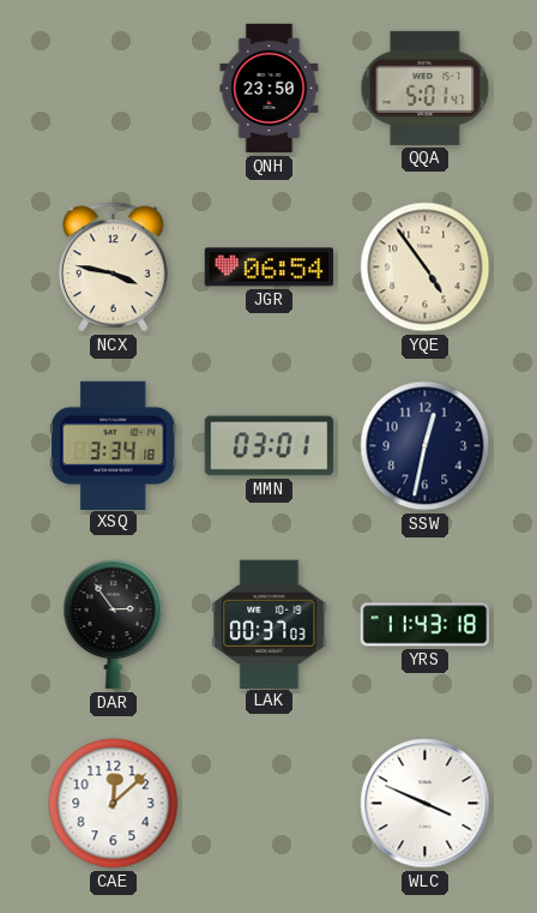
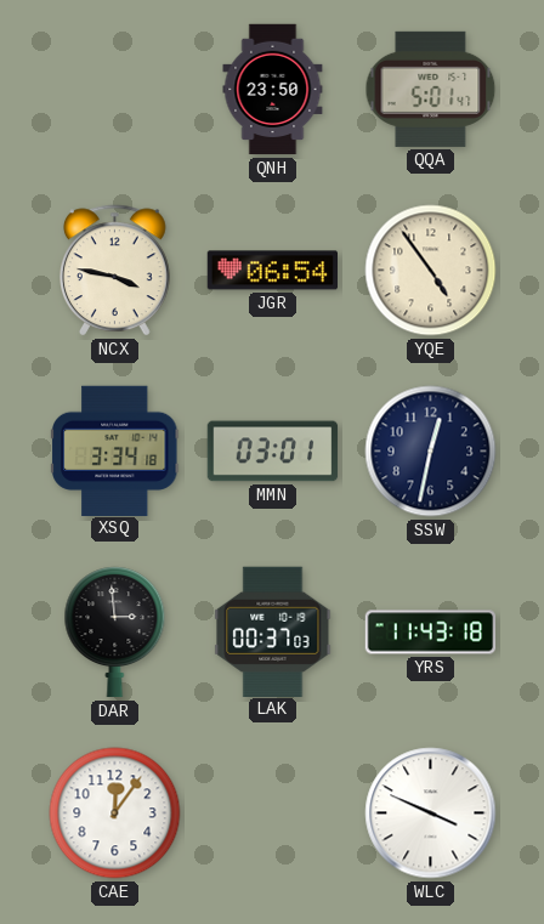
DAR: 2:54 -> 2:59
CAE: 12:08 -> 12:06
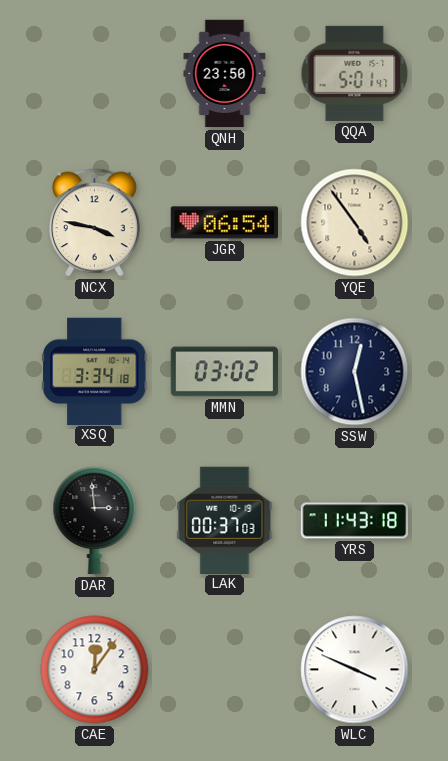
MMN: 03:01 -> 03:02
SSW: 12:32 -> 12:28
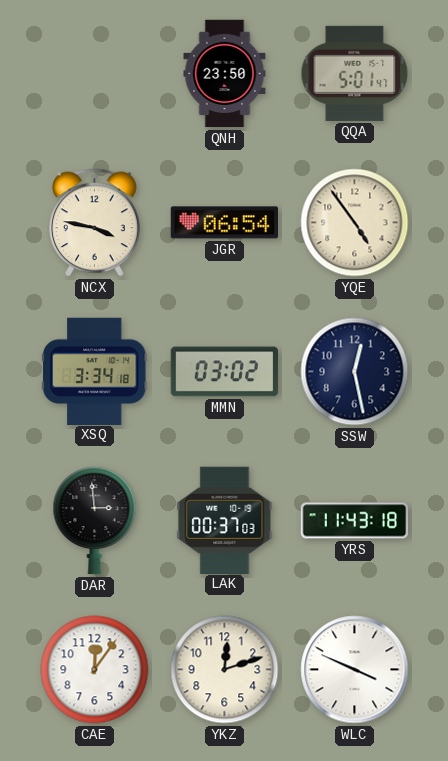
YKZ: none -> 12:12
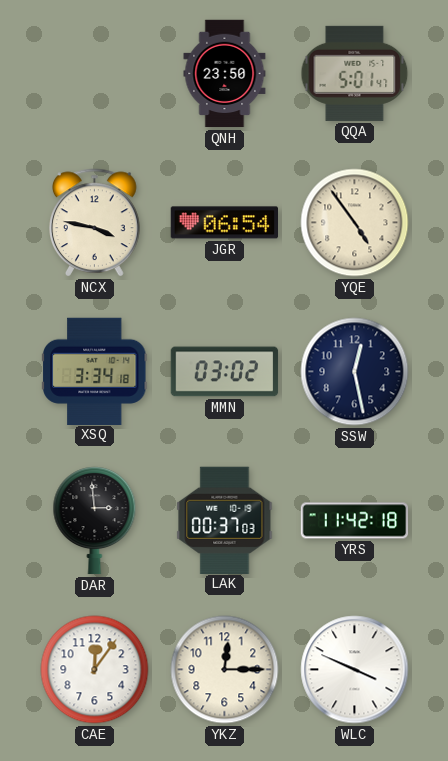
YRS: 11:43 -> 11:42
YKZ: 12:12 -> 12:15
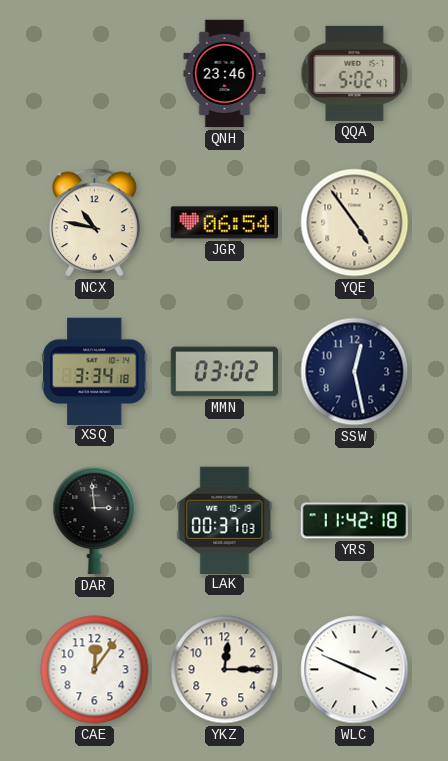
QNH: 23:50 -> 23:46
QQA: 5:01 -> 5:02
NCX: 3:47 -> 10:47
